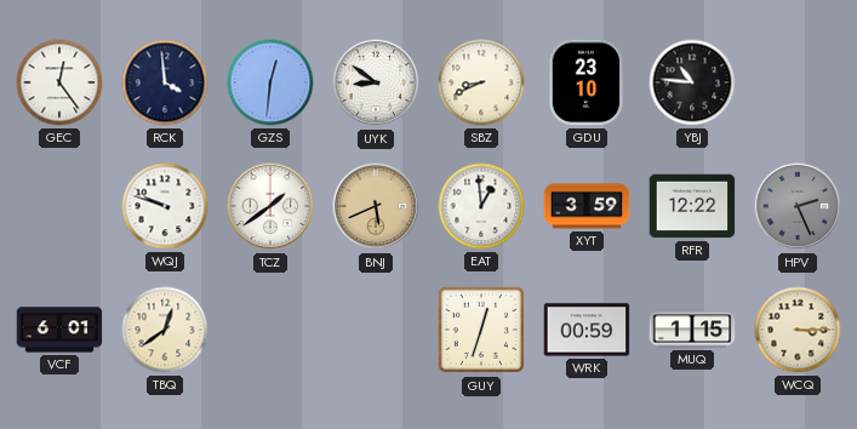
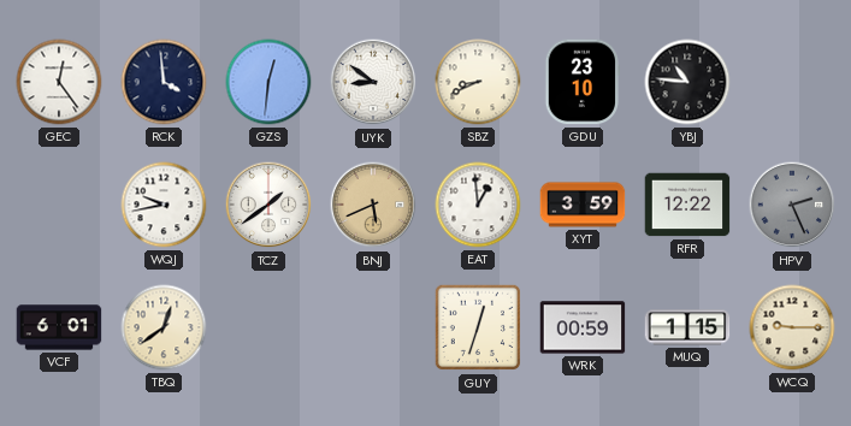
WQJ: 9:48 -> 9:43
WCQ: 3:15 -> 9:15
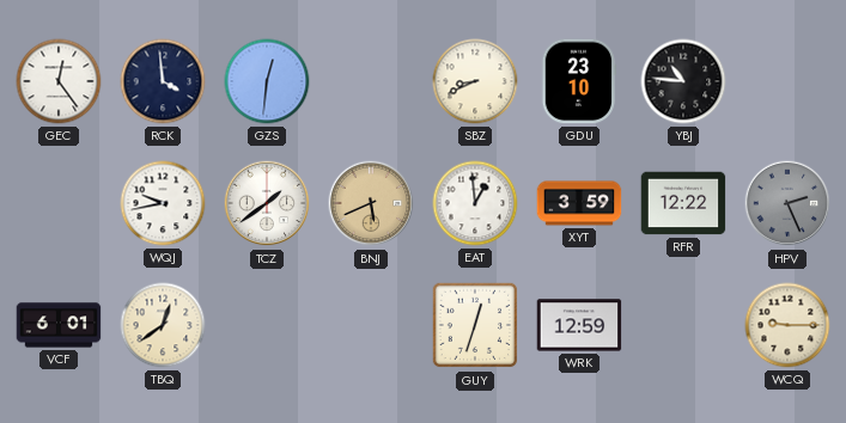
UYK: 8:51 -> none
WRK: 00:59 -> 12:59
MUQ: 1:15 -> none
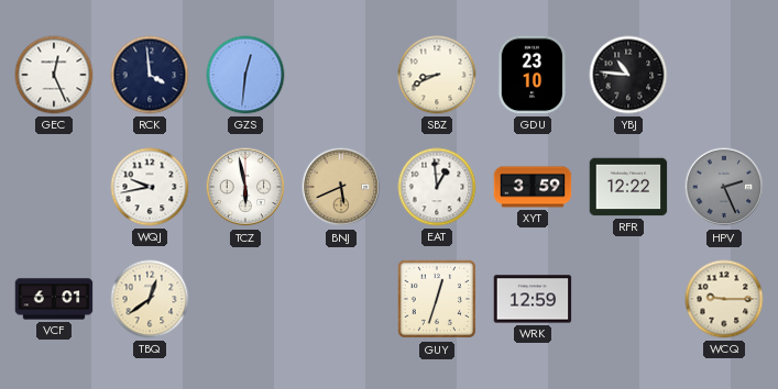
GEC: 12:24 -> 12:26
TCZ: 1:39 -> 5:58
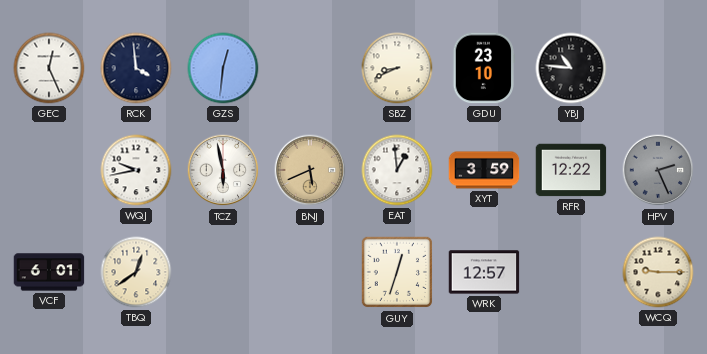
WRK: 12:59 -> 12:57
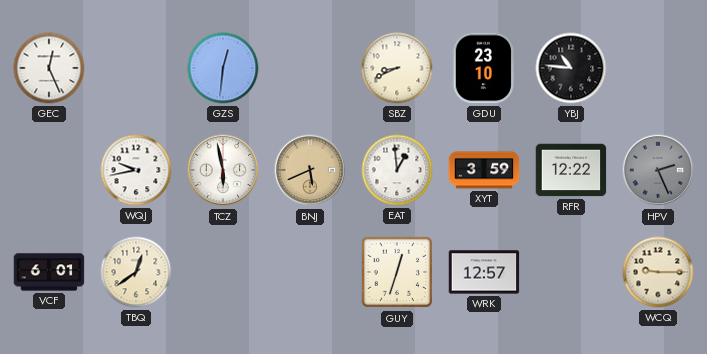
RCK: 3:59 -> none
